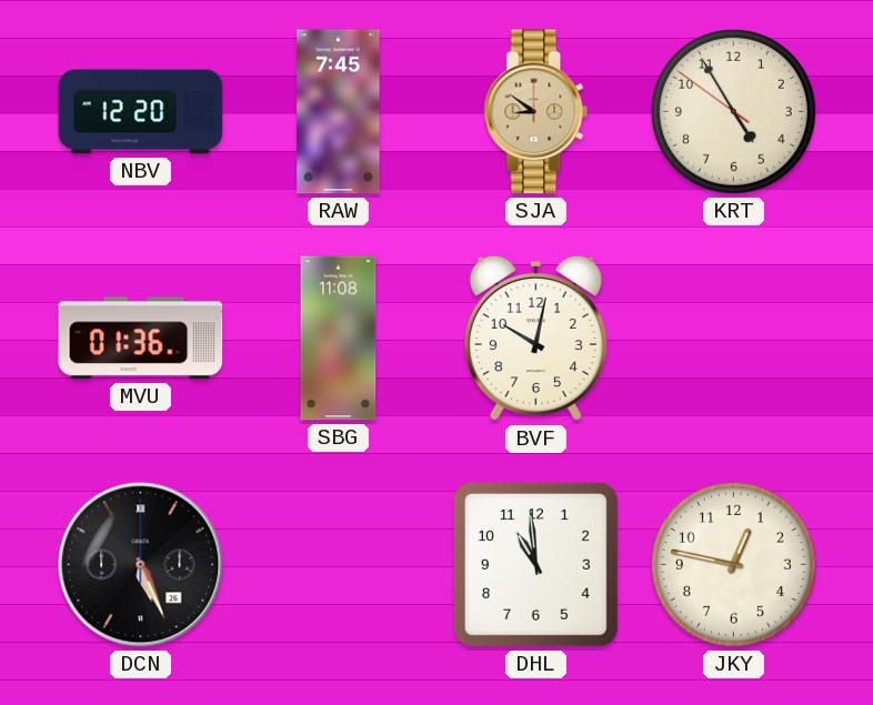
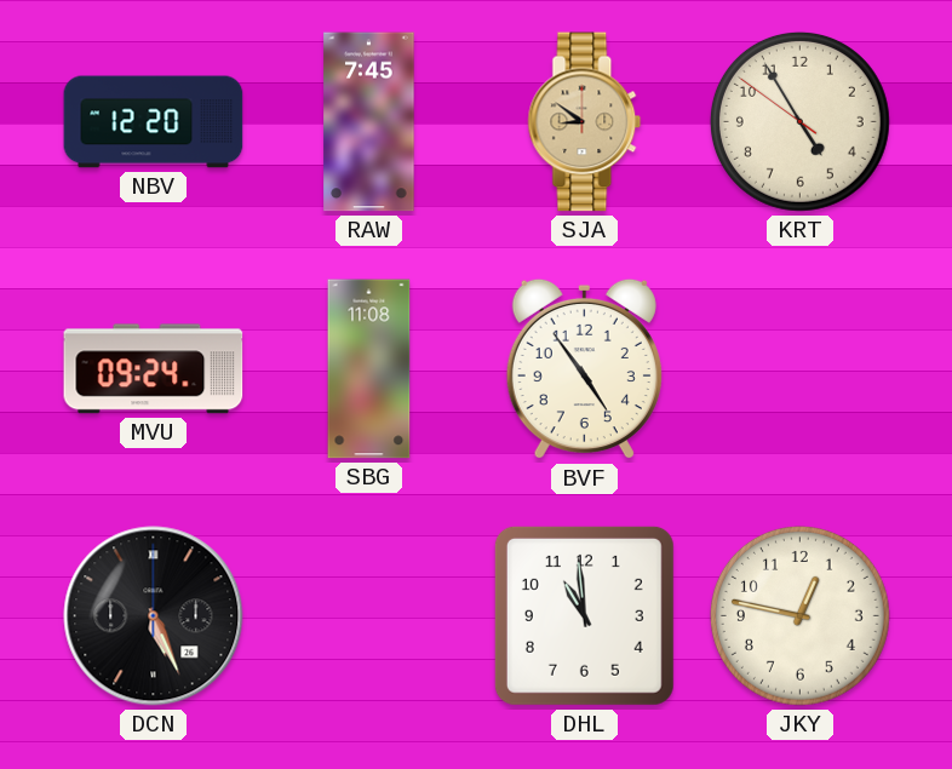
MVU: 01:36 -> 09:24
BVF: 10:02 -> 4:54
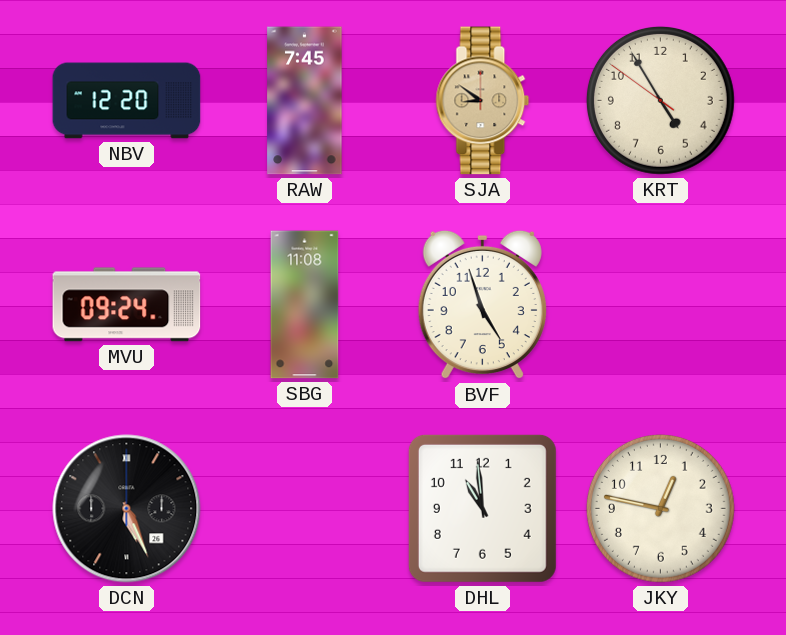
BVF: 4:54 -> 4:57
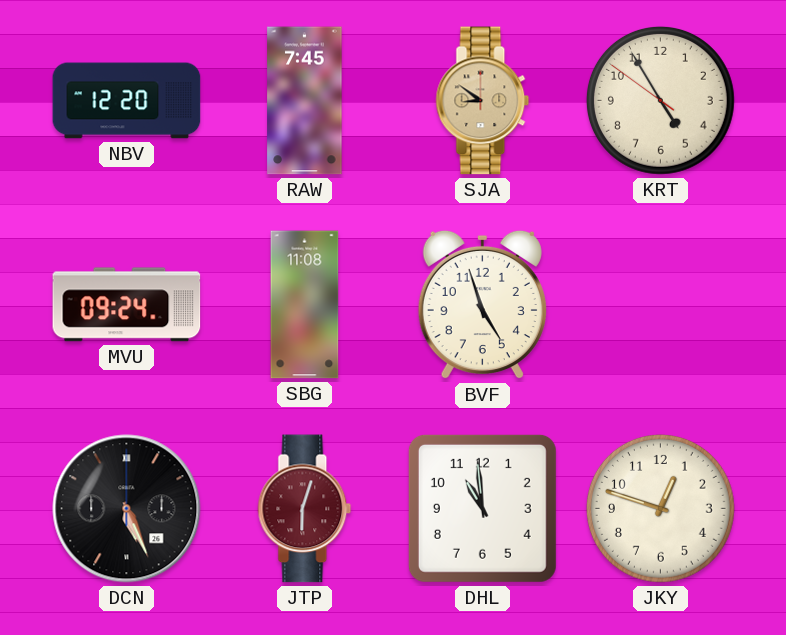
JTP: none -> 6:03
JKY: 12:47 -> 12:48
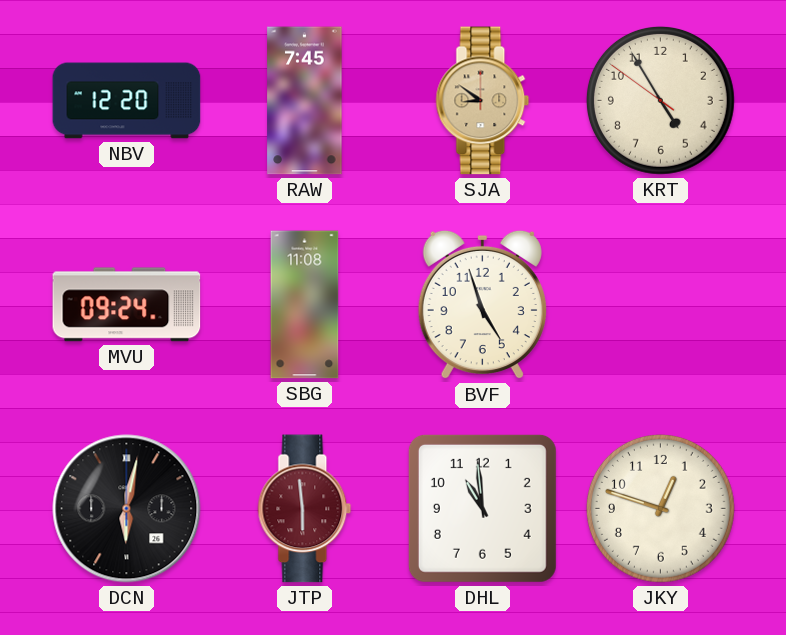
DCN: 5:26 -> 6:02
JTP: 6:03 -> 5:59
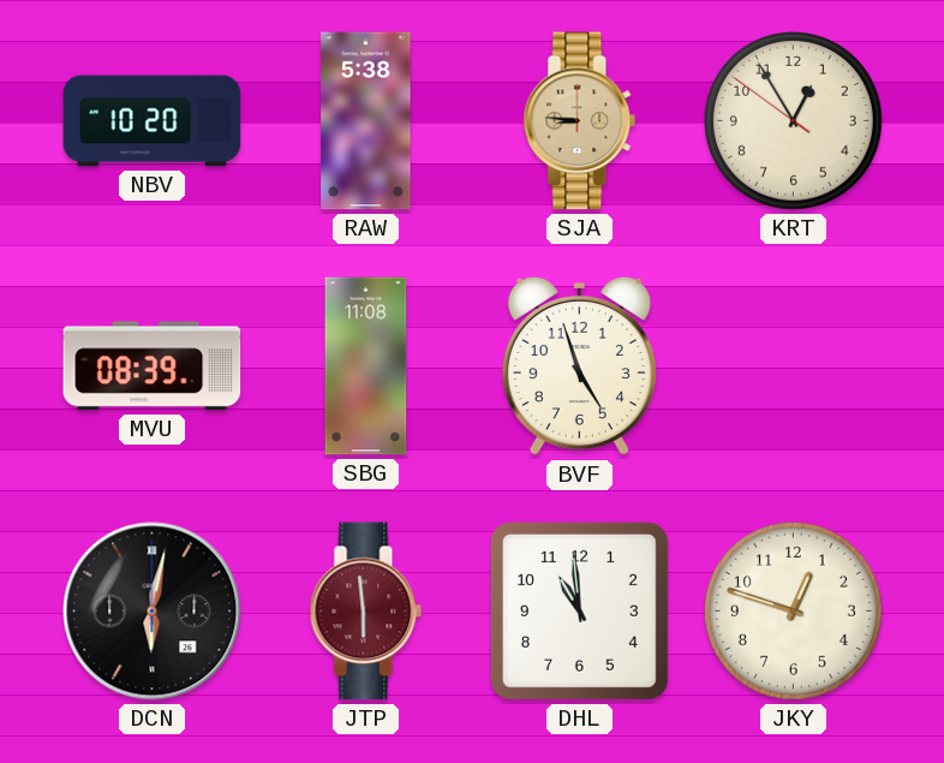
NBV: 12:20 -> 10:20
RAW: 7:45 -> 5:38
SJA: 8:51 -> 8:46
KRT: 4:54 -> 12:54
MVU: 09:24 -> 08:39
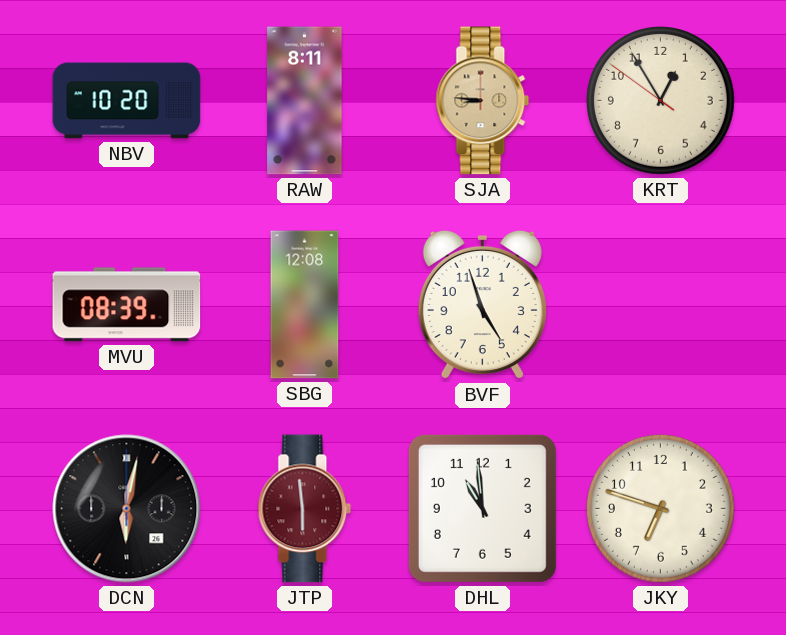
RAW: 5:38 -> 8:11
SBG: 11:08 -> 12:08
JKY: 12:48 -> 6:48
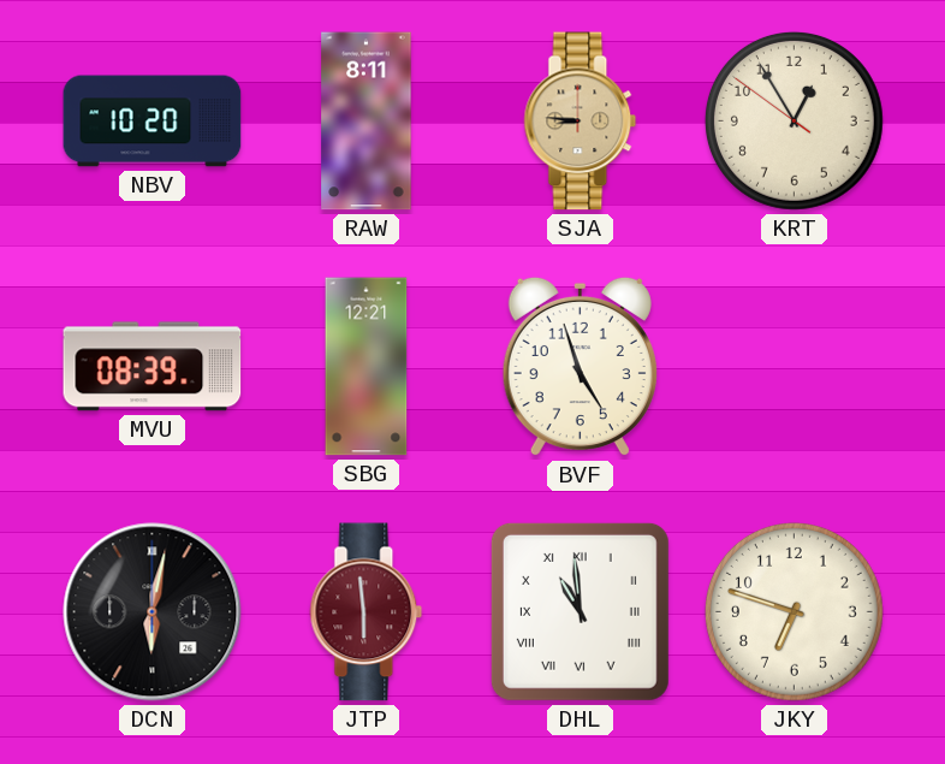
SBG: 12:08 -> 12:21
DHL numerals: Arabic -> Roman
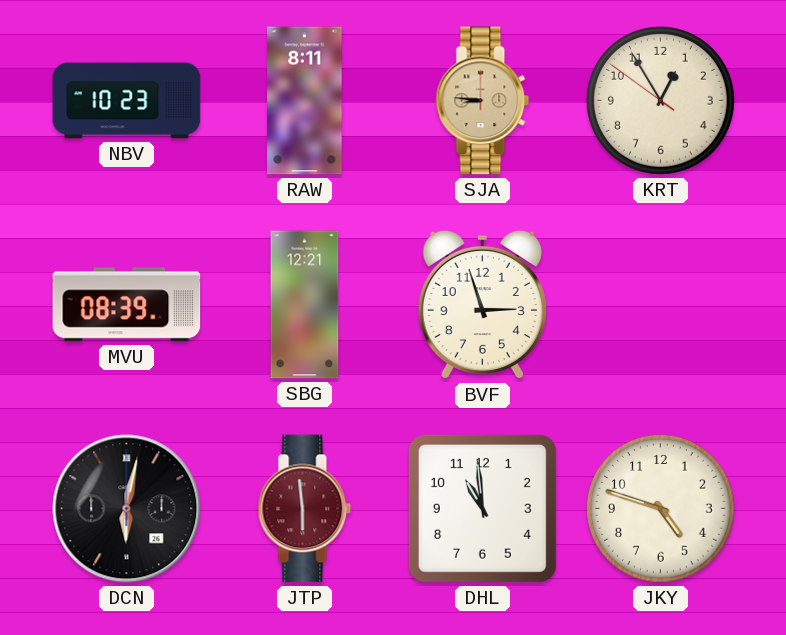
NBV: 10:20 -> 10:23
BVF: 4:57 -> 2:57
DHL numerals: Roman -> Arabic
JKY: 6:48 -> 4:48
